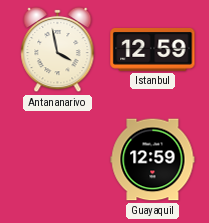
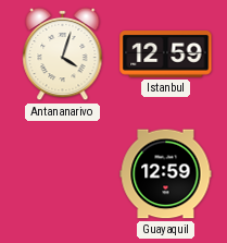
Antananarivo: 3:58 -> 4:03
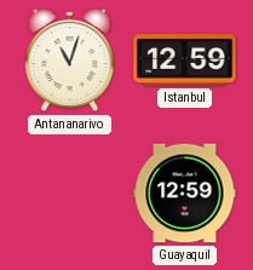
Antananarivo: 4:03 -> 11:03
